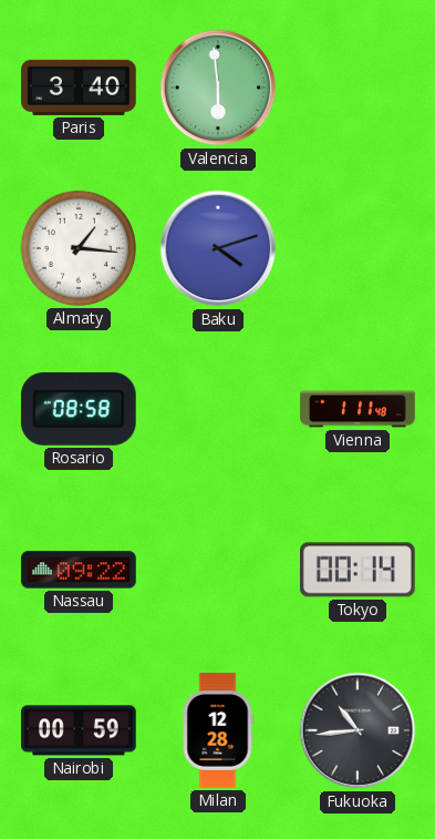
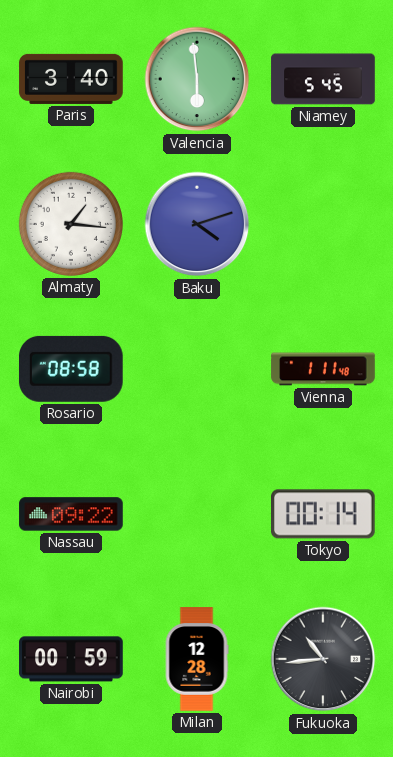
Niamey: none -> 5:45
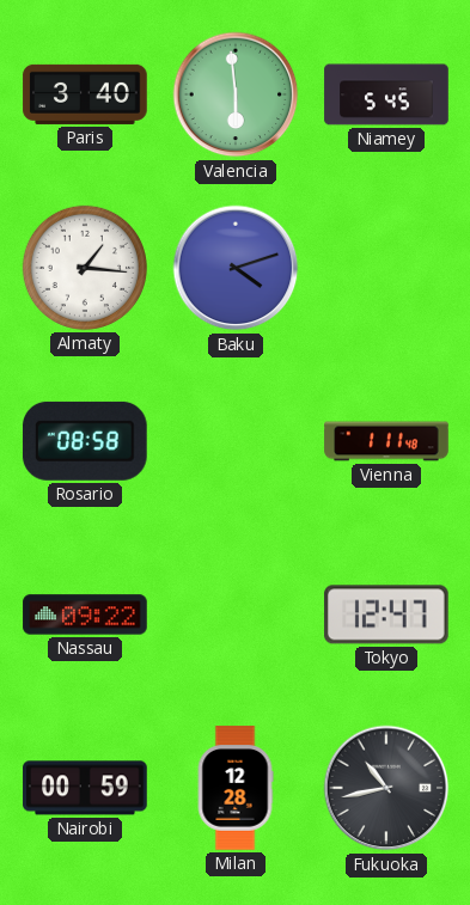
Tokyo: 00:14 -> 12:47
Fukuoka: 10:44 -> 10:43
